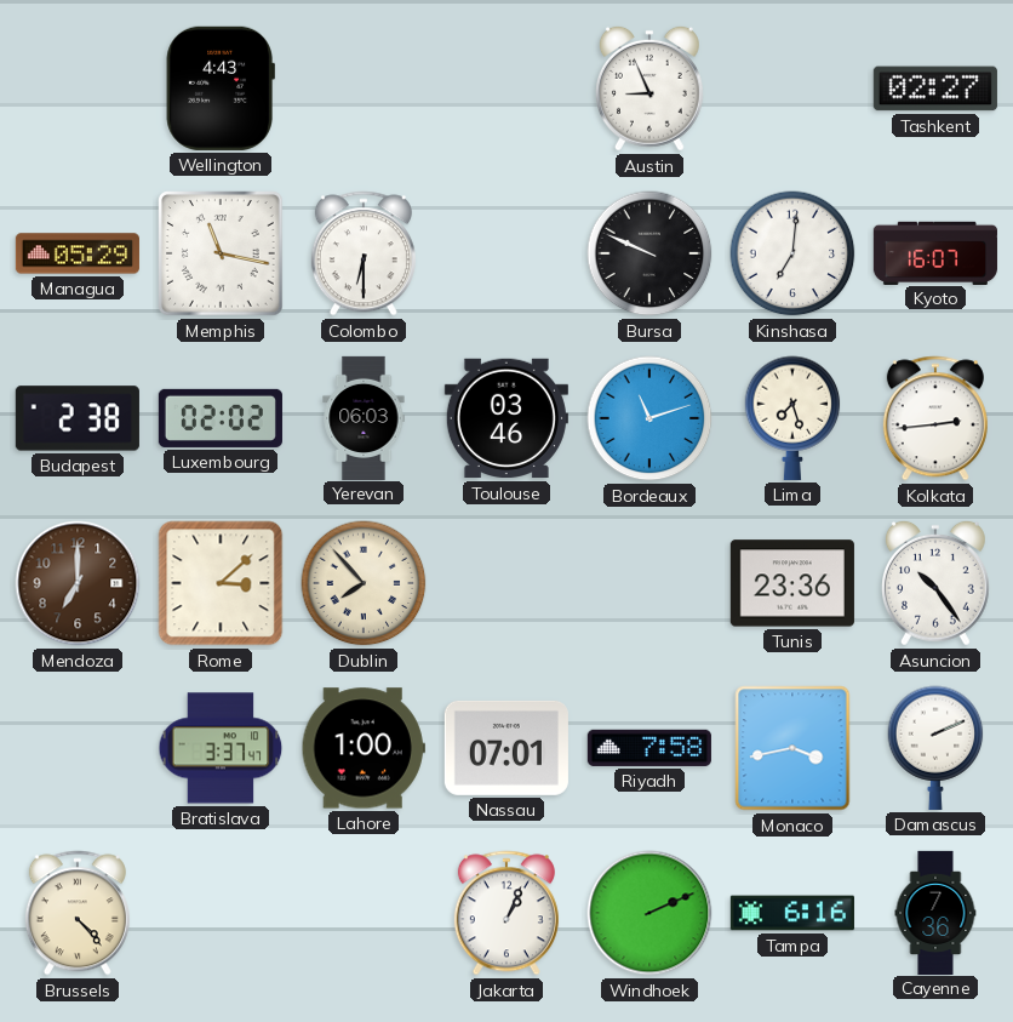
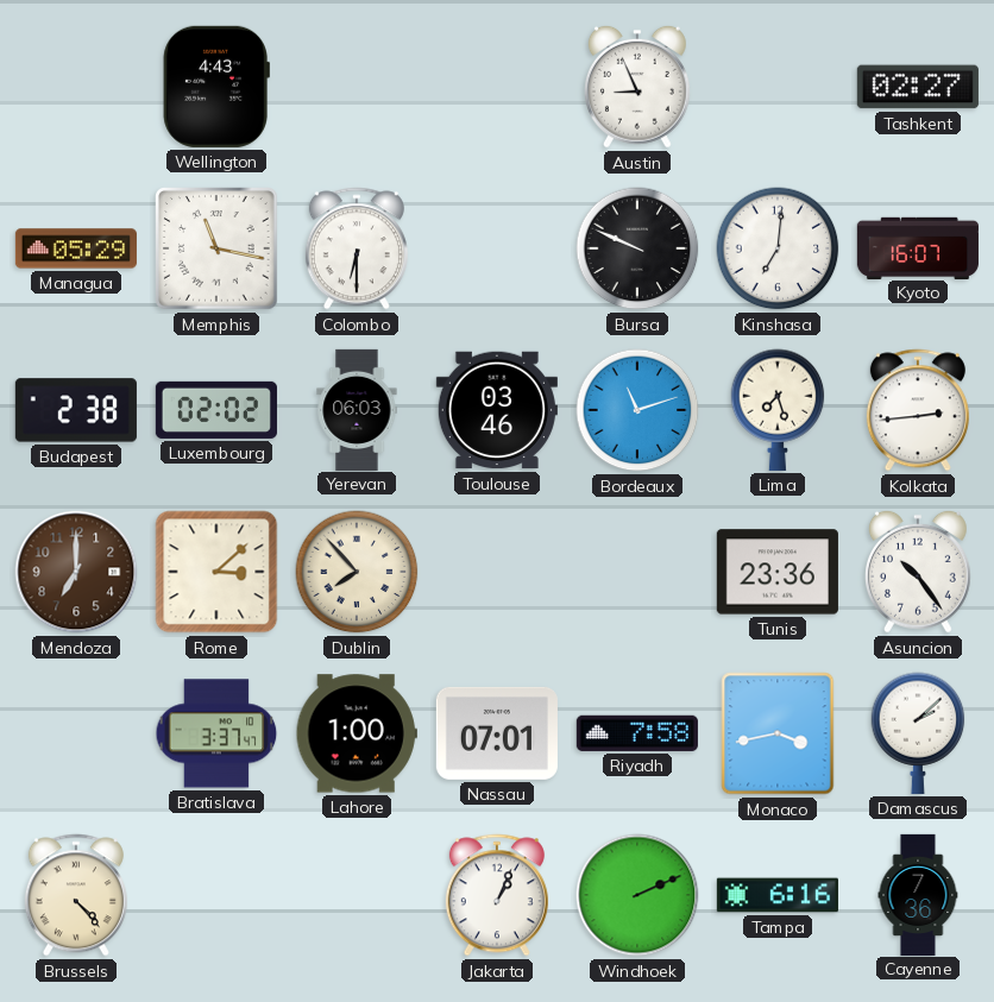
Damascus: 2:11 -> 2:08
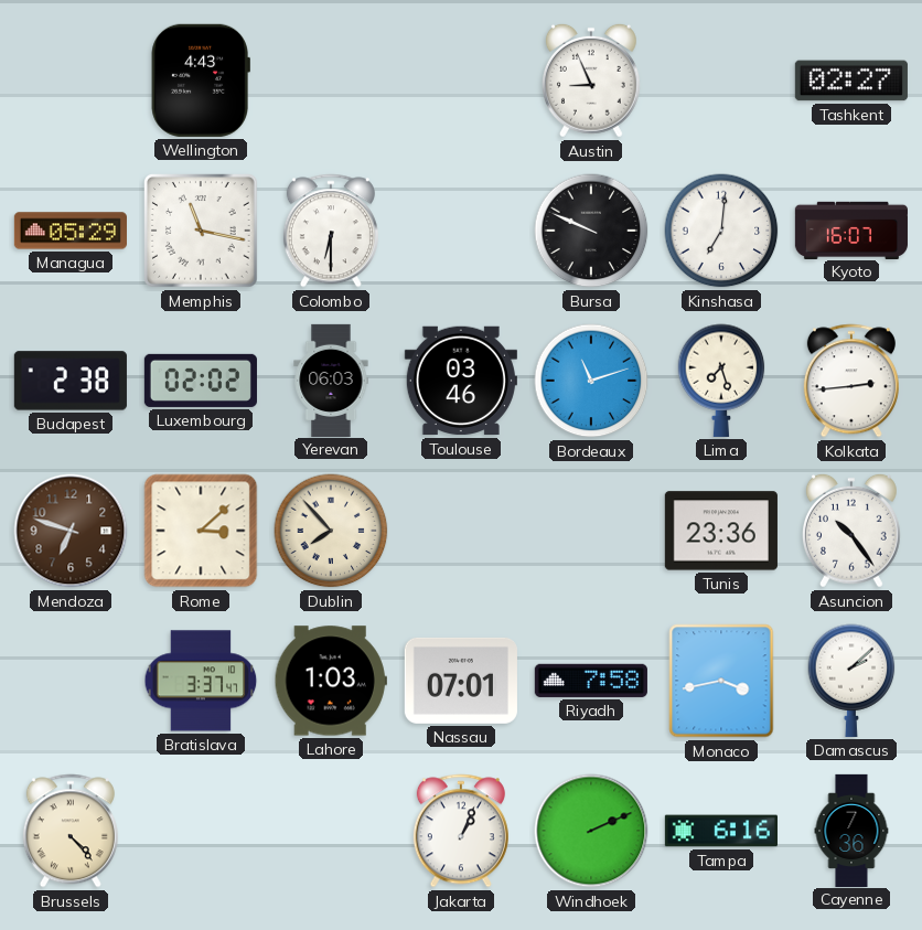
Mendoza: 7:00 -> 6:48
Lahore: 1:00 -> 1:03
